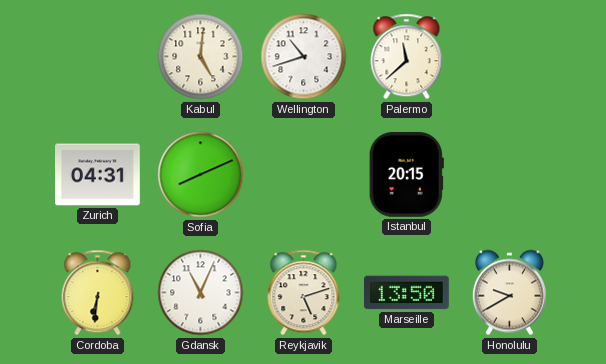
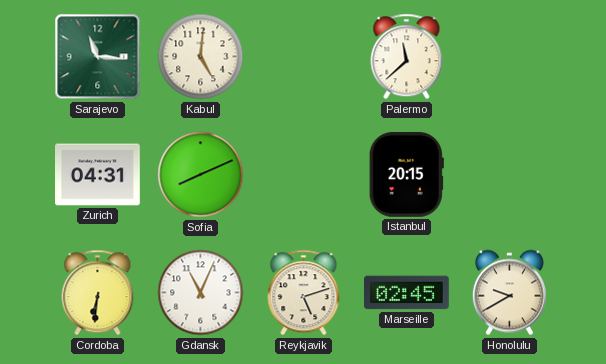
Sarajevo: none -> 11:16
Wellington: 10:42 -> none
Marseille: 13:50 -> 02:45
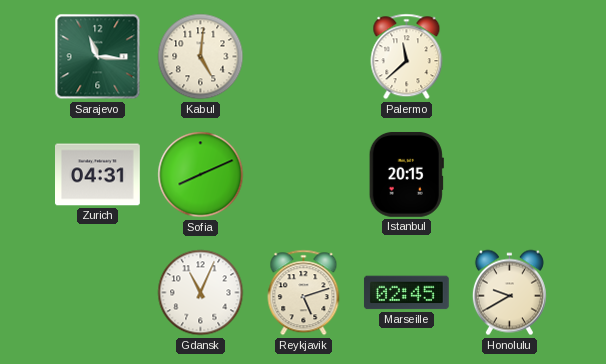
Cordoba: 6:31 -> none
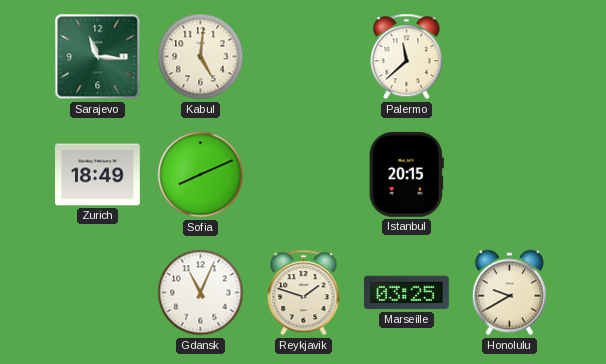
Zurich: 04:31 -> 18:49
Reykjavik: 5:12 -> 1:48
Marseille: 02:45 -> 03:25
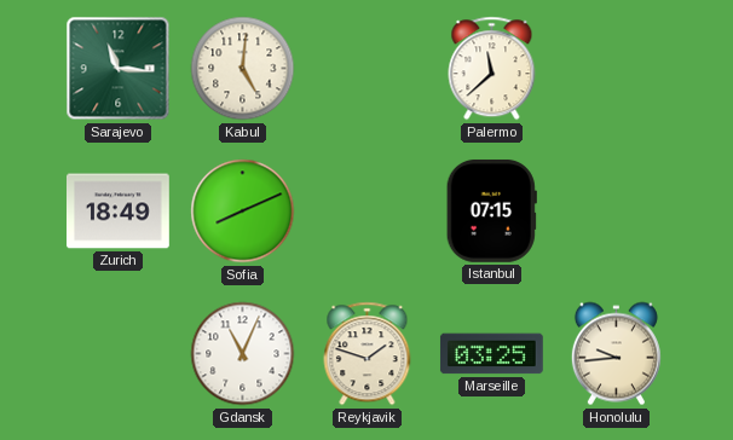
Istanbul: 20:15 -> 07:15
Honolulu: 9:40 -> 9:44
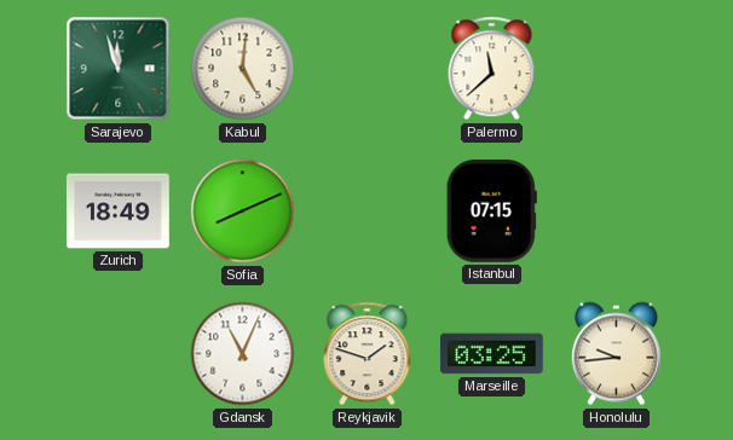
Sarajevo: 11:16 -> 11:57
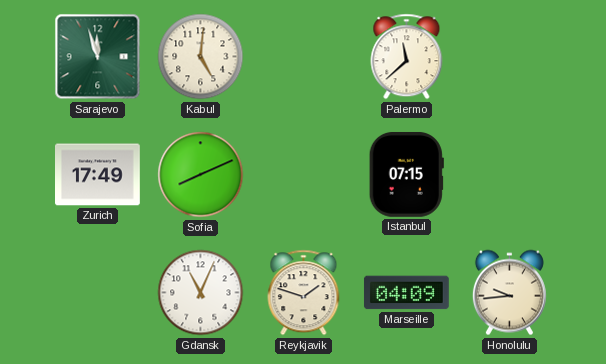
Zurich: 18:49 -> 17:49
Marseille: 03:25 -> 04:09
